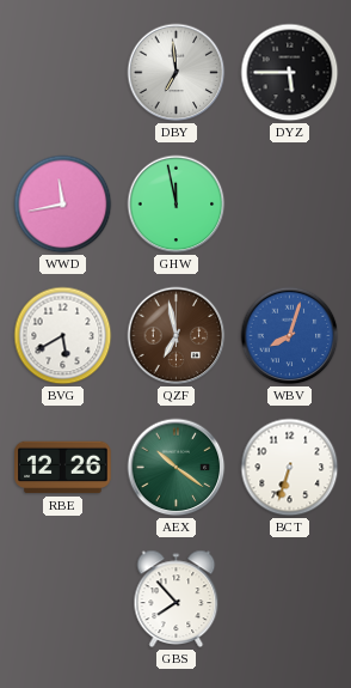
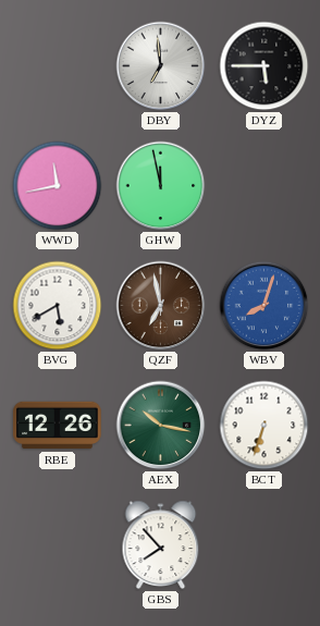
AEX: 10:21 -> 10:17
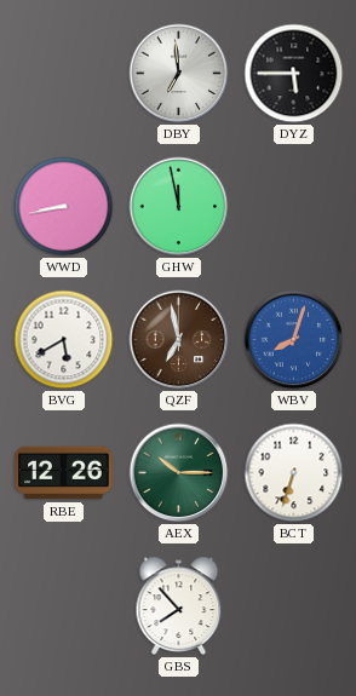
WWD: 11:43 -> 8:43
AEX: 10:17 -> 10:15
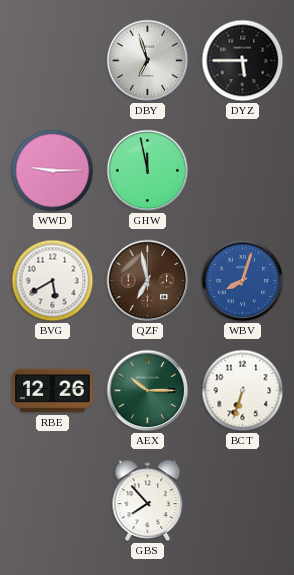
DBY: 6:59 -> 6:57
WWD: 8:43 -> 9:15
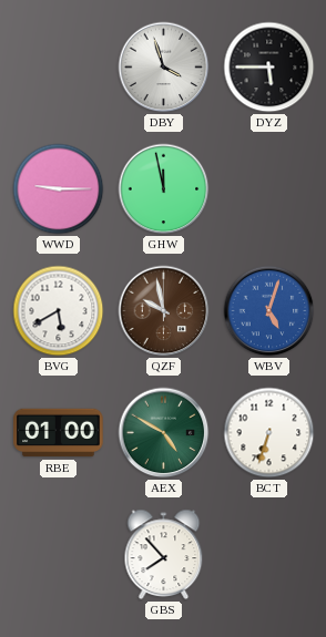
DBY: 6:57 -> 3:57
QZF: 6:58 -> 9:58
WBV: 8:03 -> 5:03
RBE: 12:26 -> 01:00
AEX: 10:15 -> 4:50
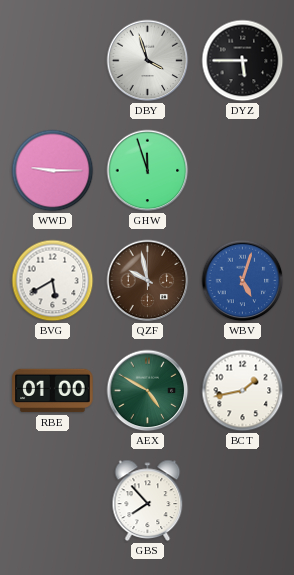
GHW: 11:58 -> 11:57
BCT: 6:33 -> 1:43
